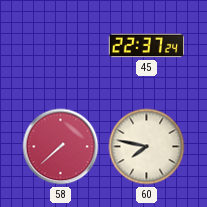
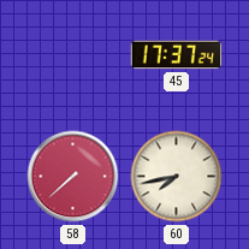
45: 22:37 -> 17:37
60: 7:47 -> 7:43
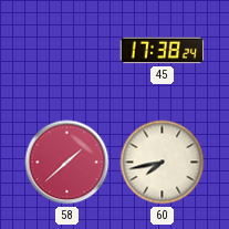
45: 17:37 -> 17:38
58: 7:38 -> 1:38
